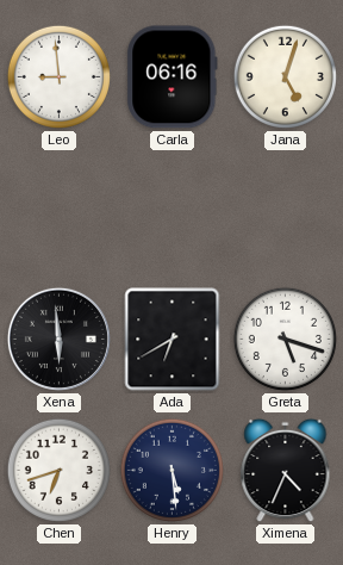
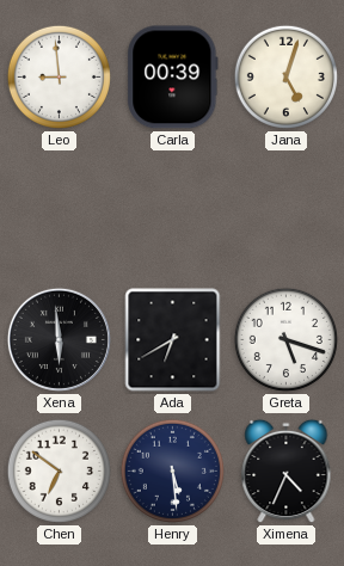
Carla: 06:16 -> 00:39
Chen: 6:42 -> 6:51
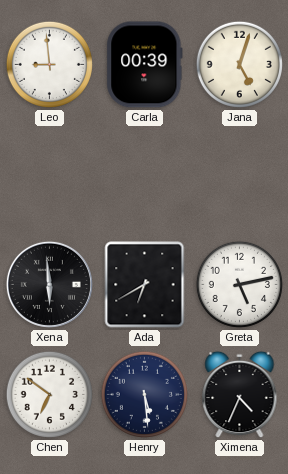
Greta: 5:18 -> 5:13
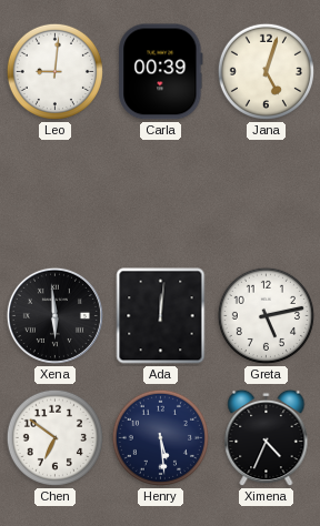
Leo: 8:59 -> 9:01
Ada: 6:40 -> 12:01
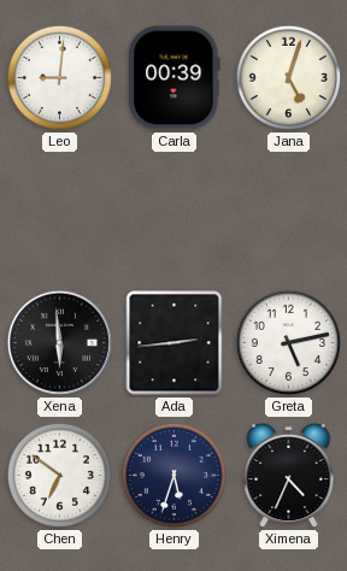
Ada: 12:01 -> 2:44
Henry: 5:29 -> 5:33
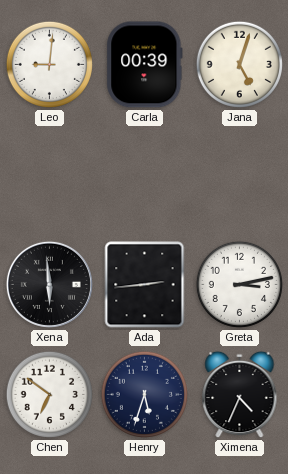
Greta: 5:13 -> 3:13
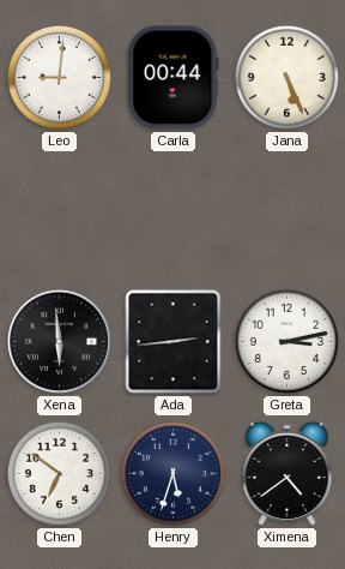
Carla: 00:39 -> 00:44
Jana: 5:03 -> 5:26
Ximena: 4:34 -> 4:39
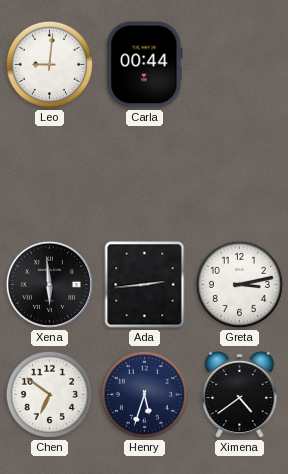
Jana: 5:26 -> none
